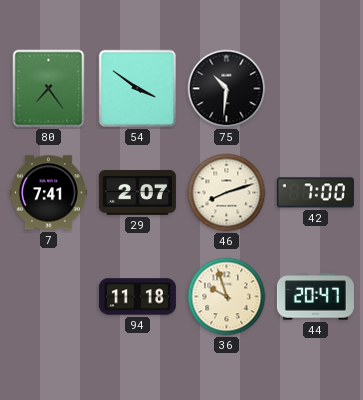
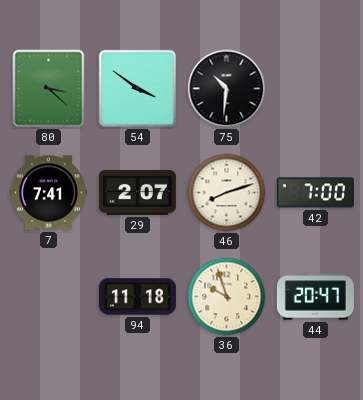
80: 7:24 -> 3:22
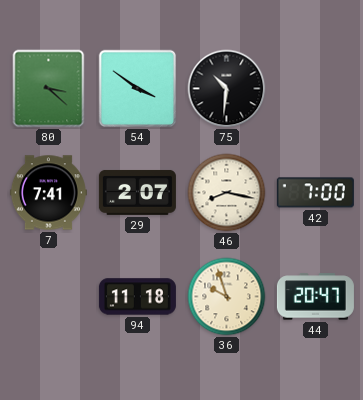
46: 8:12 -> 8:17
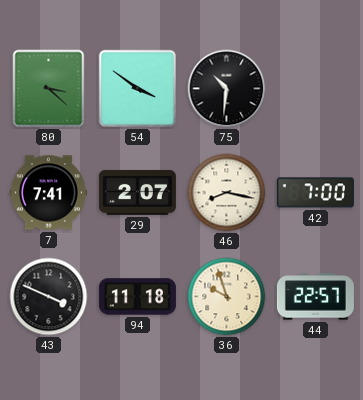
43: none -> 3:49
44: 20:47 -> 22:57
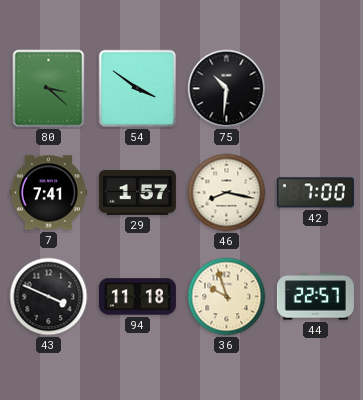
29: 2:07 -> 1:57
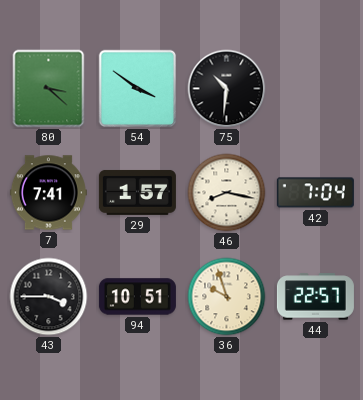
42: 7:00 -> 7:04
43: 3:49 -> 3:45
94: 11:18 -> 10:51
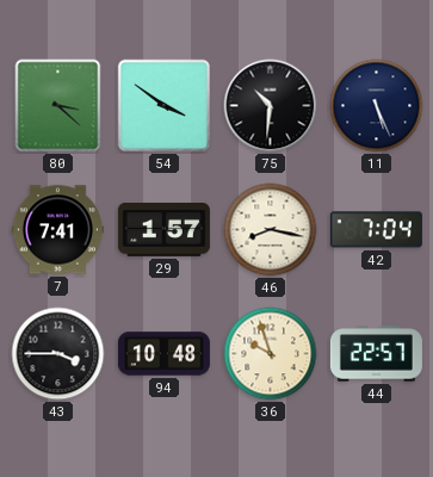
11: none -> 5:26
94: 10:51 -> 10:48
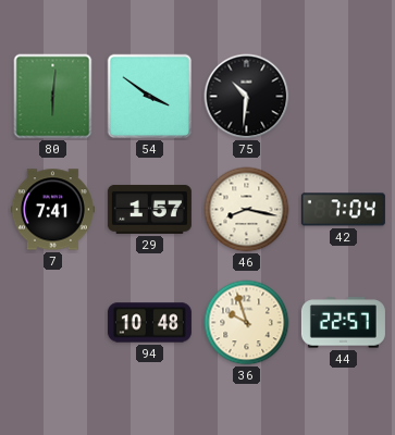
80: 3:22 -> 6:01
11: 5:26 -> none
43: 3:45 -> none
